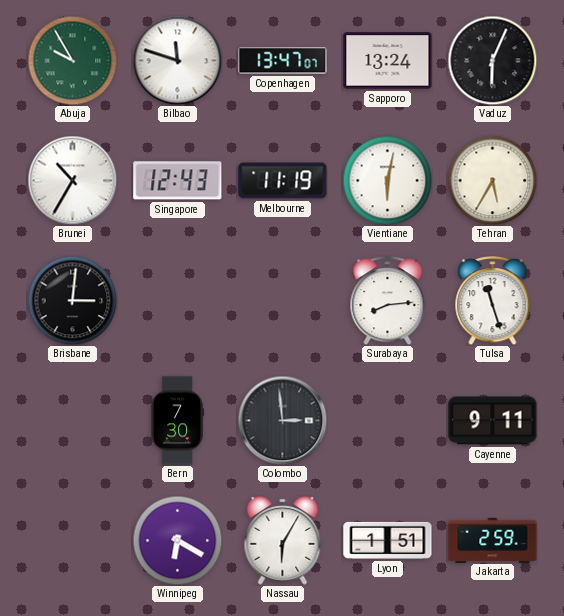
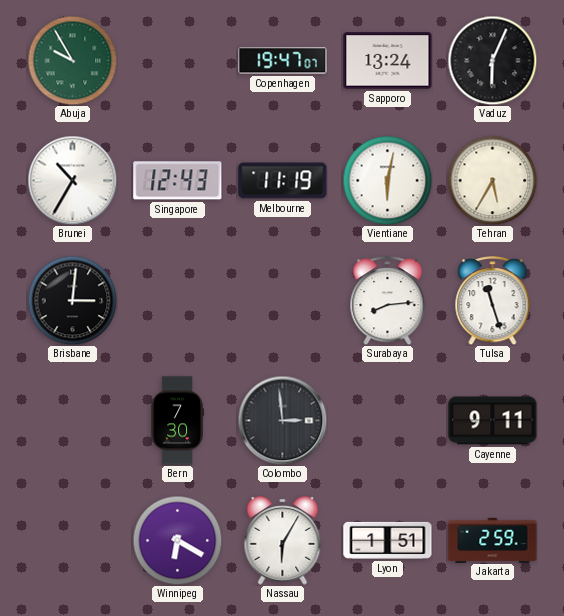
Bilbao: 11:48 -> none
Copenhagen: 13:47 -> 19:47
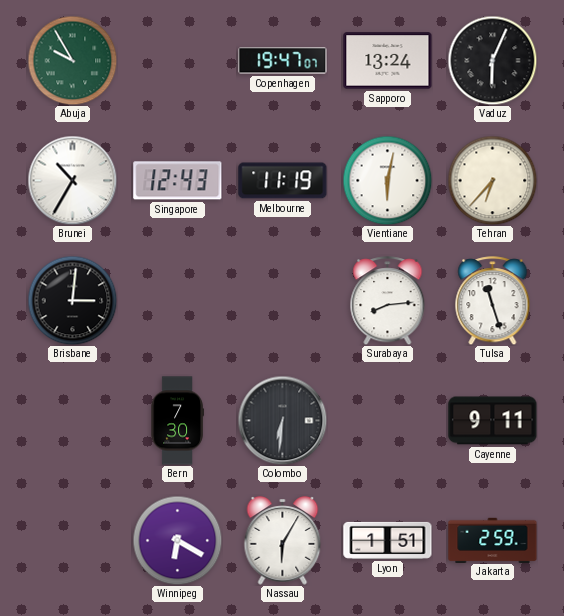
Tehran: 5:35 -> 6:37
Colombo: 2:59 -> 6:31
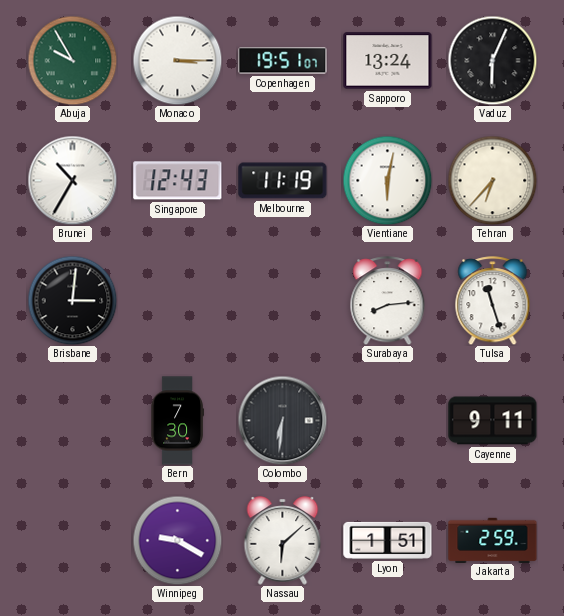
Monaco: none -> 3:15
Copenhagen: 19:47 -> 19:51
Winnipeg: 6:20 -> 9:20
Nassau: 6:05 -> 6:08
